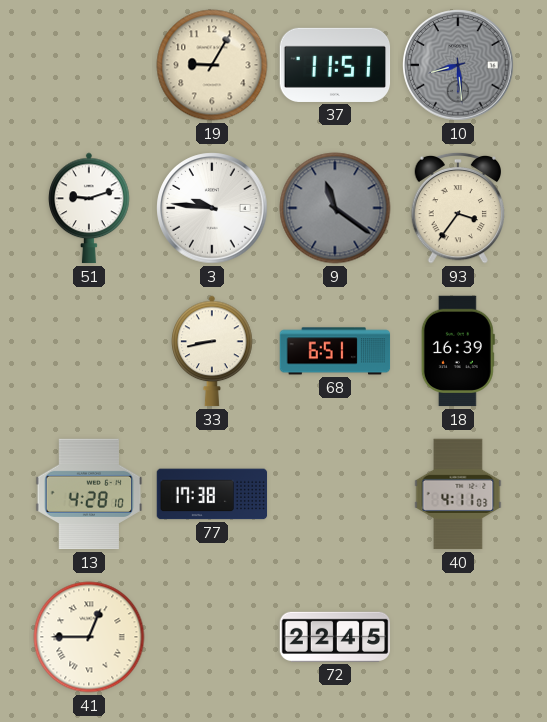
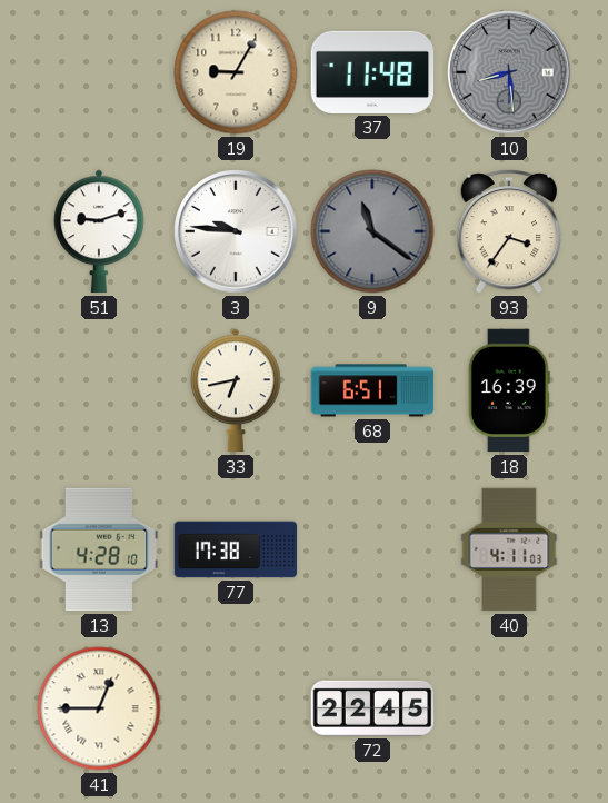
37: 11:51 -> 11:48
33: 8:43 -> 6:43
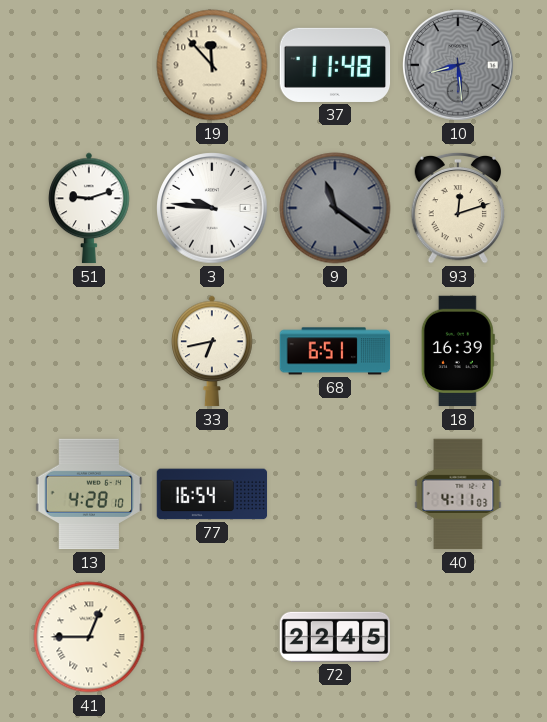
19: 9:05 -> 11:53
93: 3:36 -> 12:12
77: 17:38 -> 16:54
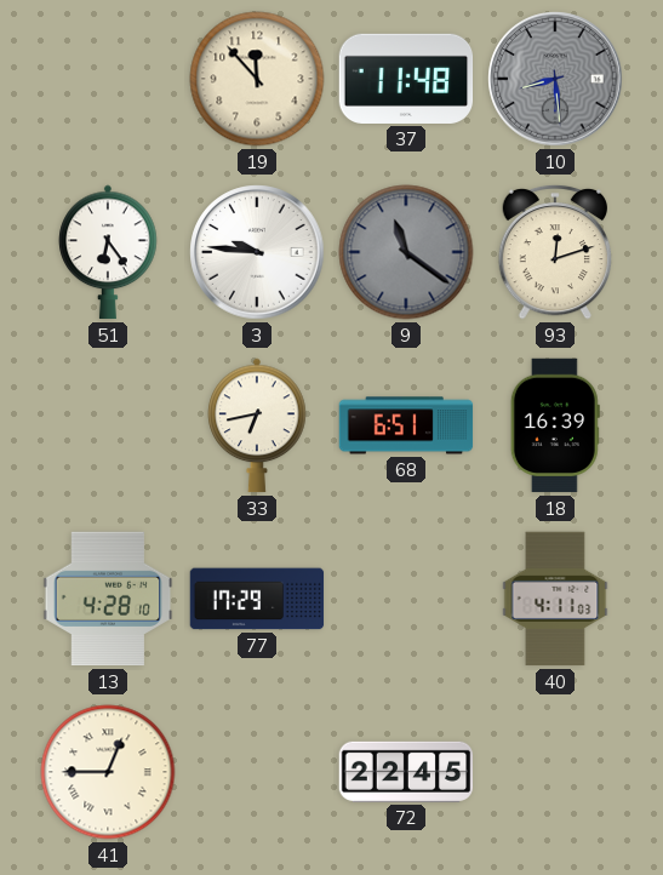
51: 9:12 -> 6:24
77: 16:54 -> 17:29
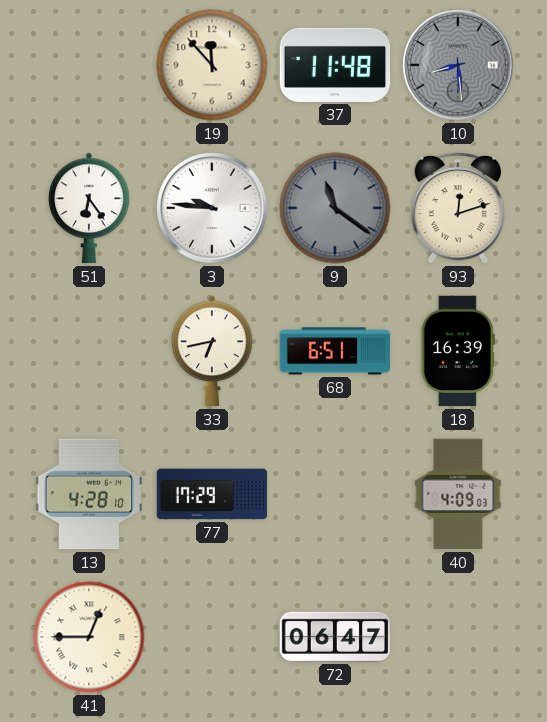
40: 4:11 -> 4:09
72: 22:45 -> 06:47
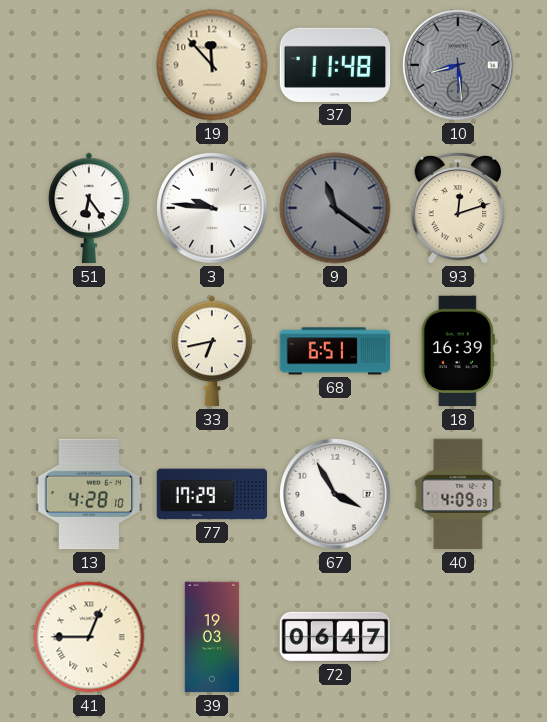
67: none -> 3:55
39: none -> 19:03
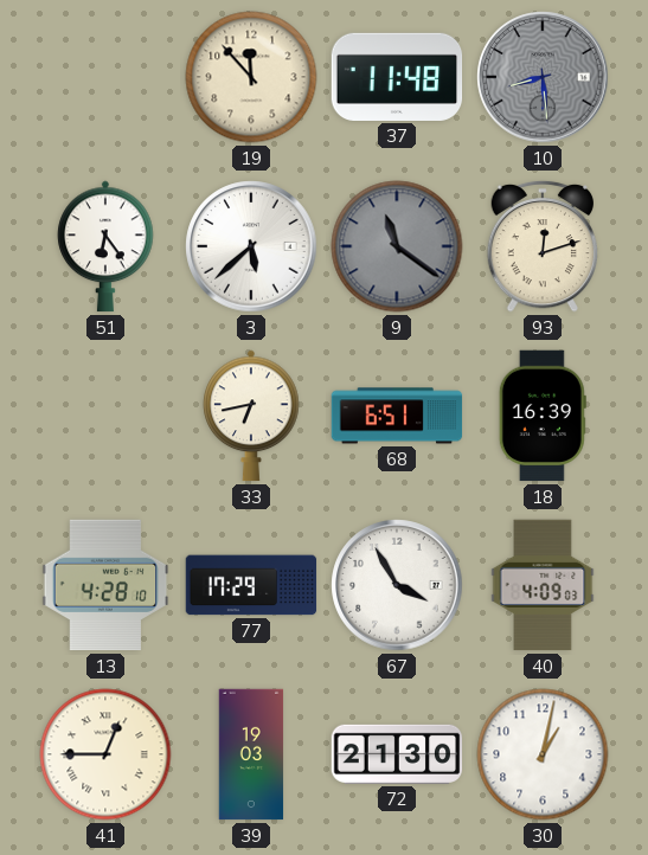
3: 9:46 -> 5:38
72: 06:47 -> 21:30
30: none -> 1:02
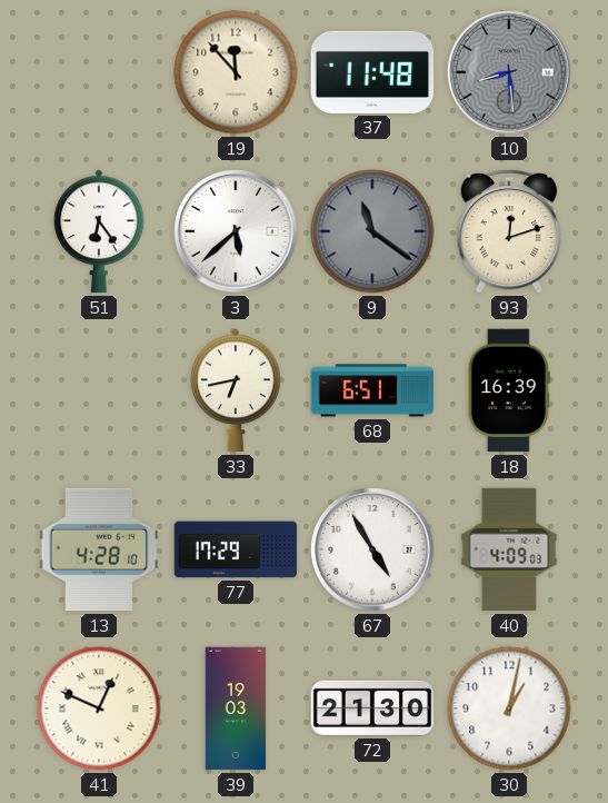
67: 3:55 -> 4:55
41: 12:45 -> 12:49
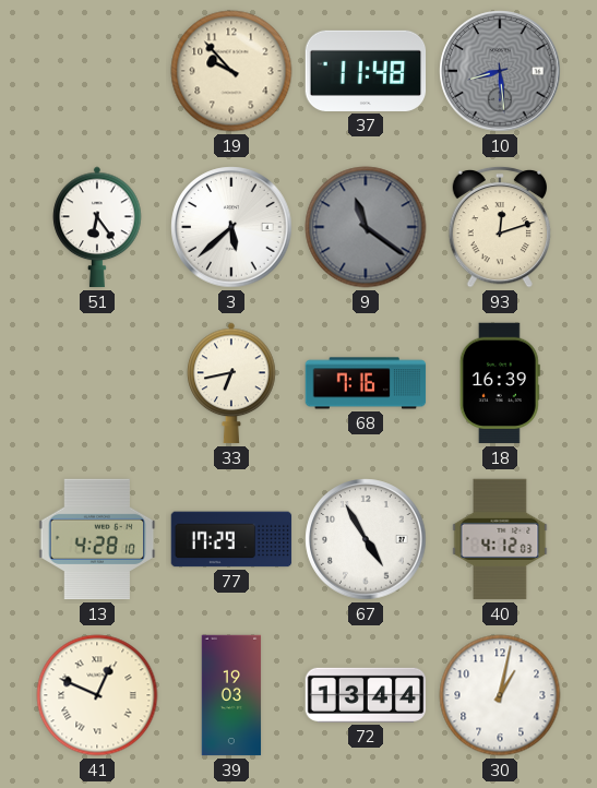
19: 11:53 -> 9:53
68: 6:51 -> 7:16
40: 4:09 -> 4:12
72: 21:30 -> 13:44
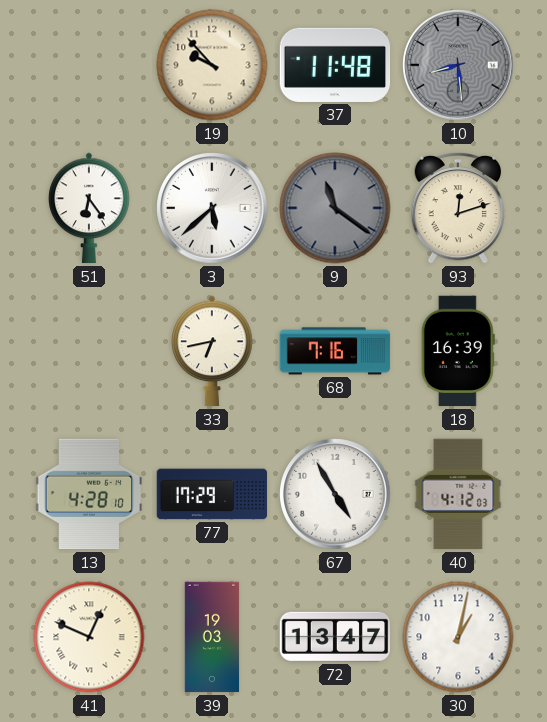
72: 13:44 -> 13:47
